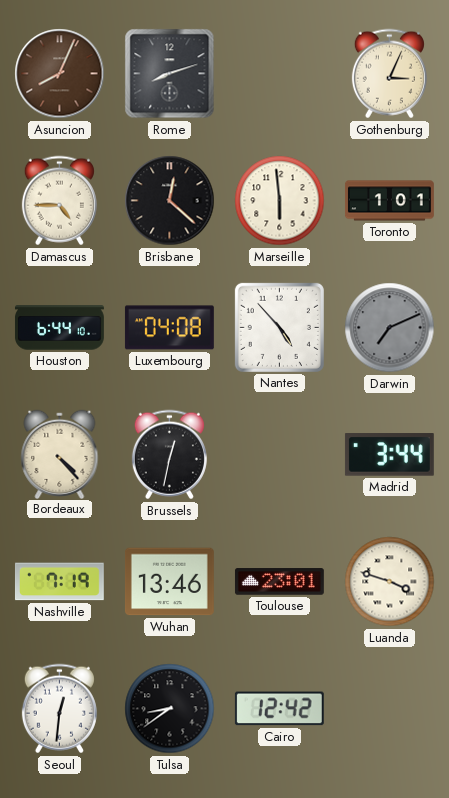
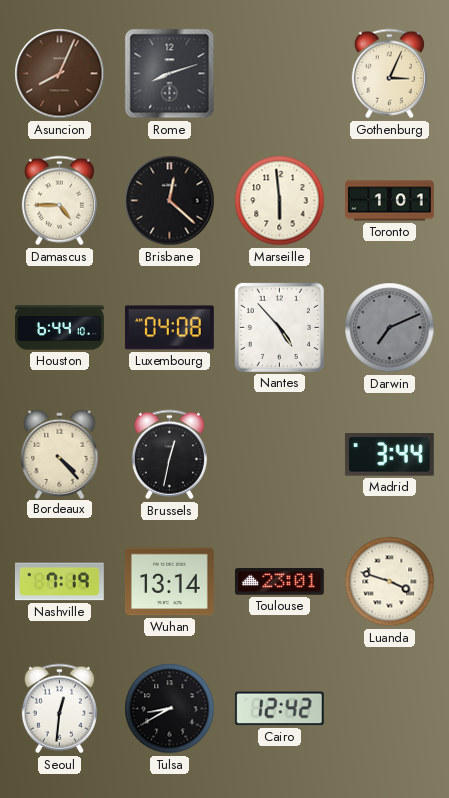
Wuhan: 13:46 -> 13:14
Tulsa: 8:39 -> 8:40
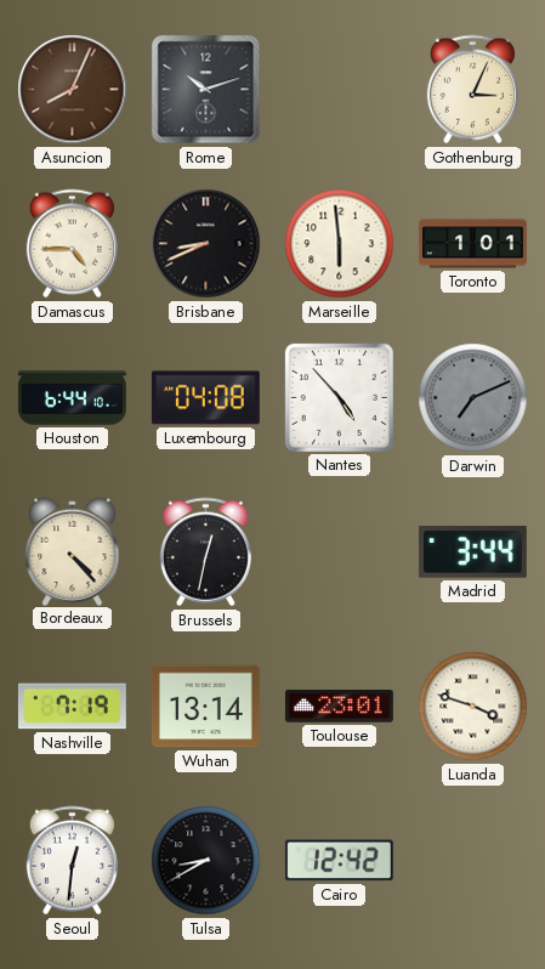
Rome: 8:12 -> 10:12
Brisbane: 12:22 -> 8:41
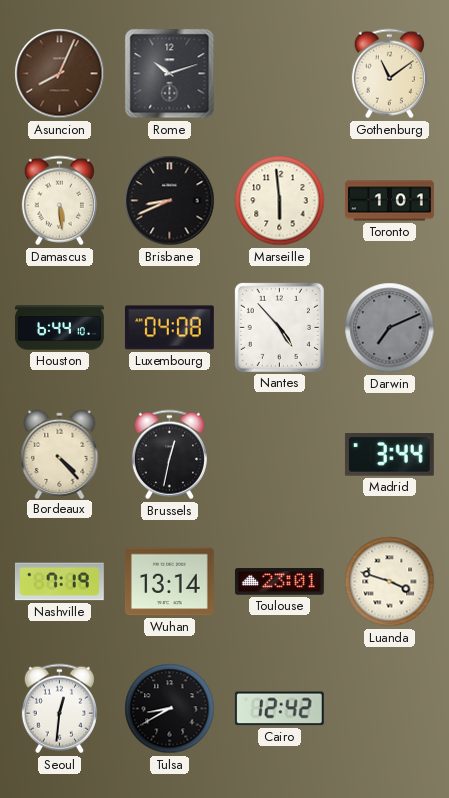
Gothenburg: 3:04 -> 11:09
Damascus: 4:45 -> 5:29
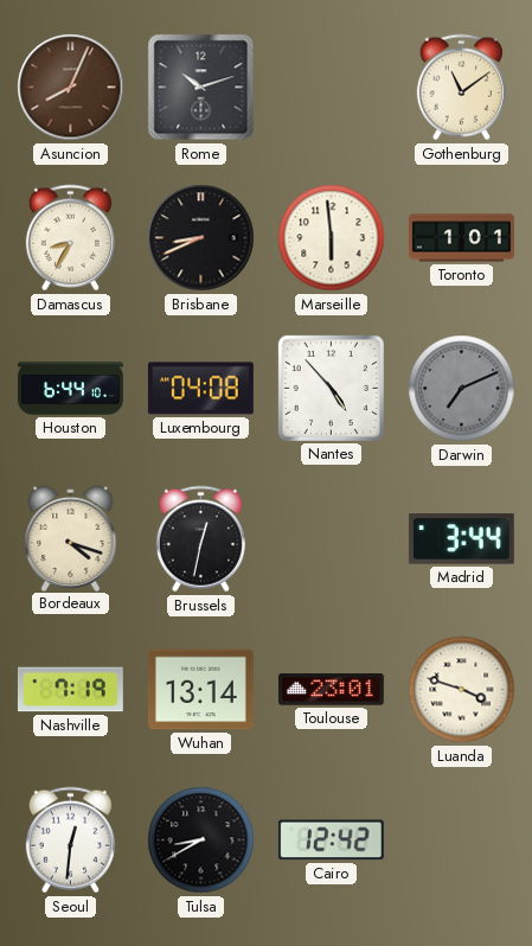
Damascus: 5:29 -> 8:35
Bordeaux: 4:23 -> 4:18
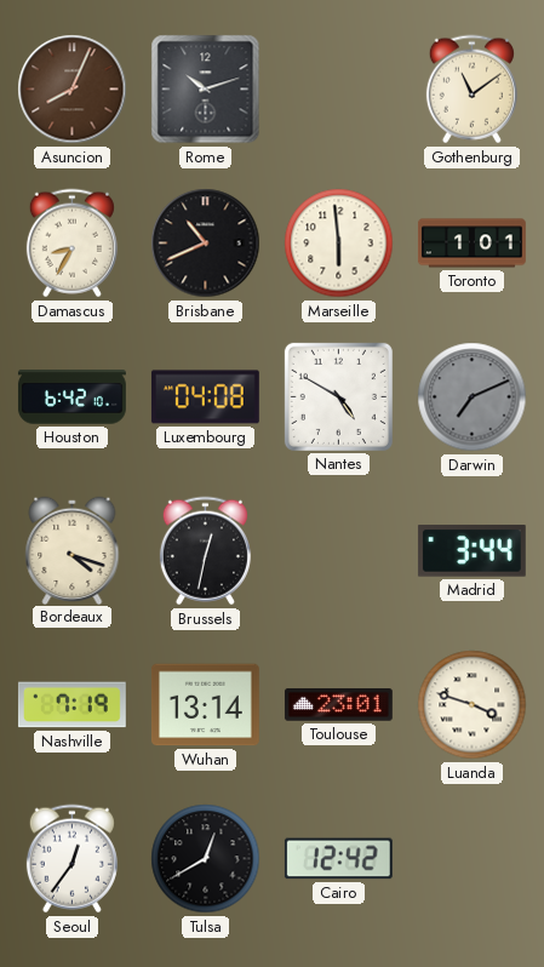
Brisbane: 8:41 -> 10:41
Houston: 6:44 -> 6:42
Nantes: 4:53 -> 4:50
Seoul: 12:31 -> 12:36
Tulsa: 8:40 -> 12:40
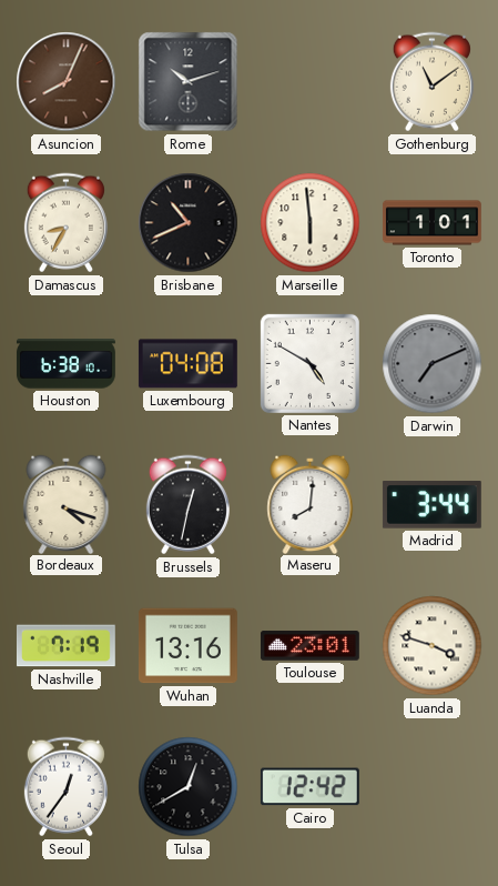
Houston: 6:42 -> 6:38
Maseru: none -> 8:01
Wuhan: 13:14 -> 13:16
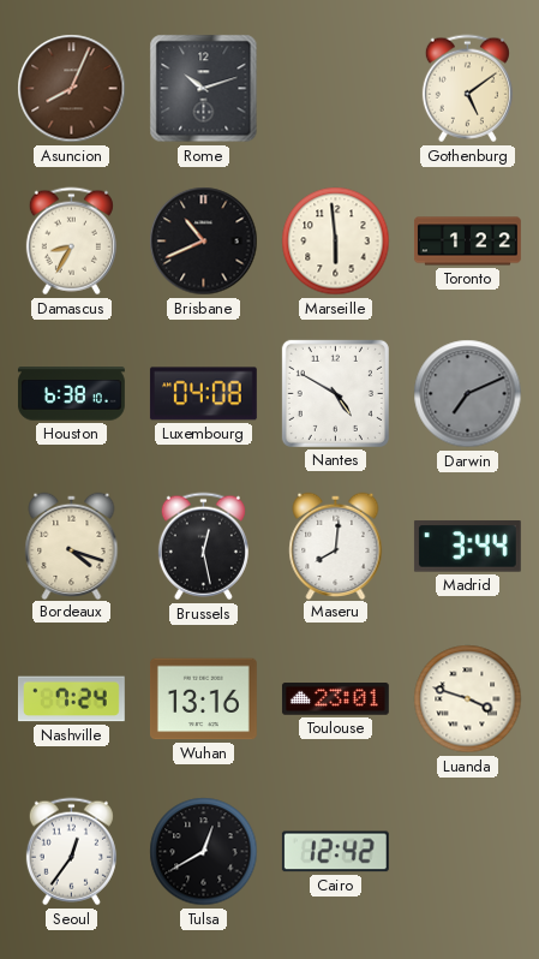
Gothenburg: 11:09 -> 5:09
Toronto: 1:01 -> 1:22
Brussels: 12:32 -> 12:28
Nashville: 7:19 -> 7:24
